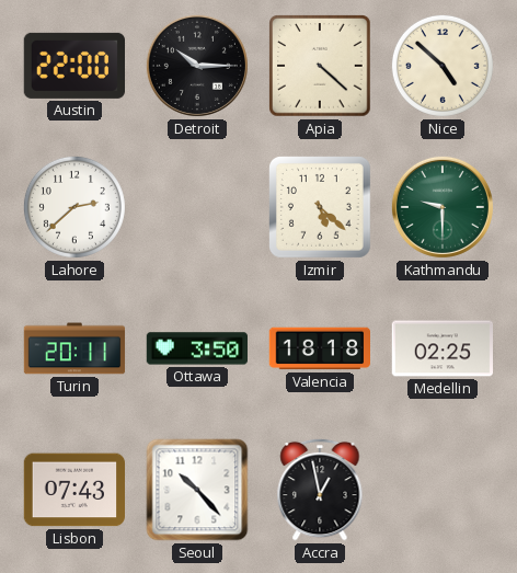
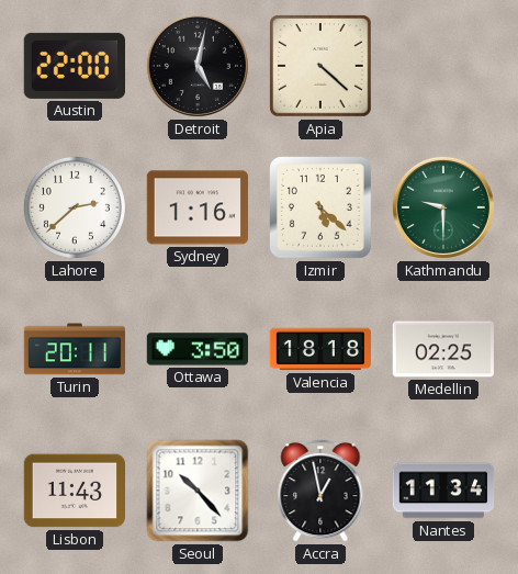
Detroit: 10:15 -> 5:02
Nice: 4:52 -> none
Sydney: none -> 1:16
Lisbon: 07:43 -> 11:43
Nantes: none -> 11:34
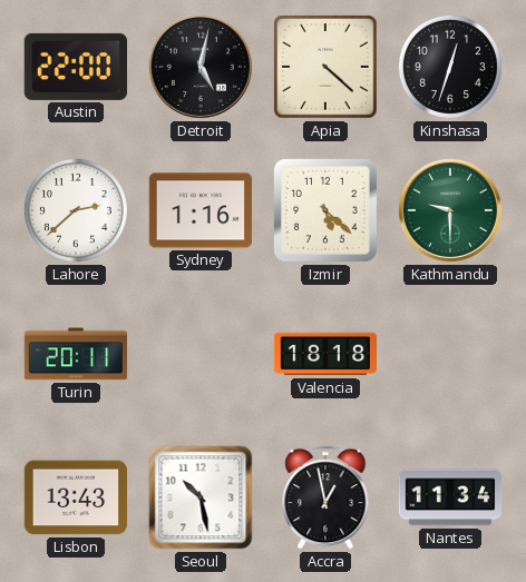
Kinshasa: none -> 12:33
Ottawa: 3:50 -> none
Medellin: 02:25 -> none
Lisbon: 11:43 -> 13:43
Seoul: 10:23 -> 10:28
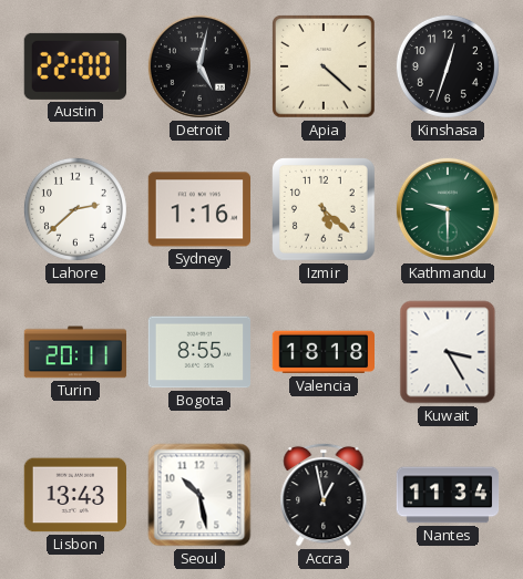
Bogota: none -> 8:55
Kuwait: none -> 3:25
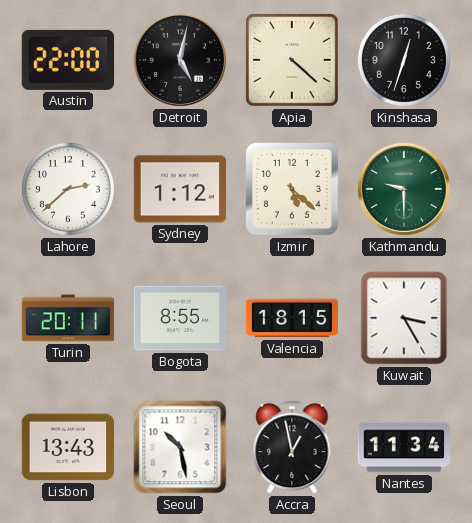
Sydney: 1:16 -> 1:12
Valencia: 18:18 -> 18:15
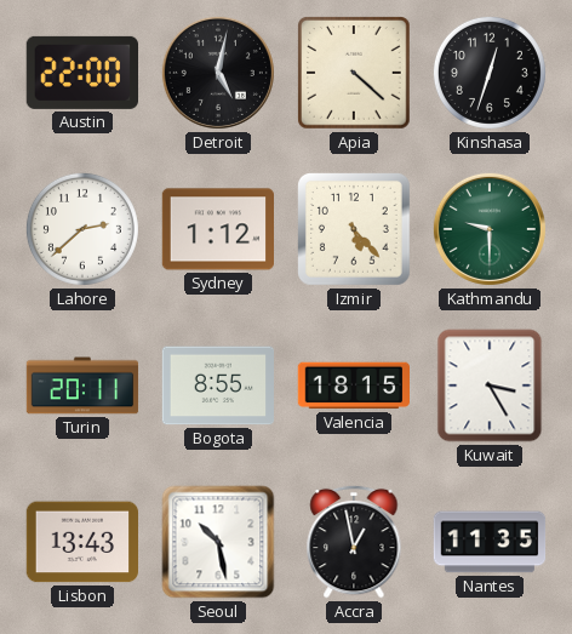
Izmir: 5:22 -> 5:23
Nantes: 11:34 -> 11:35
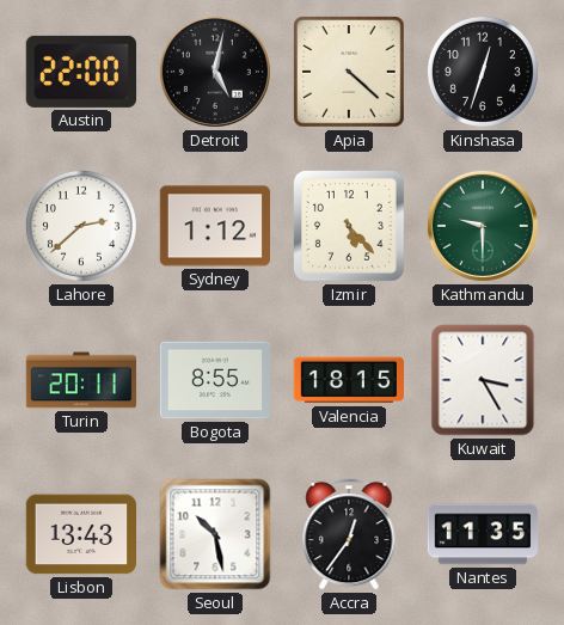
Accra: 12:58 -> 12:36
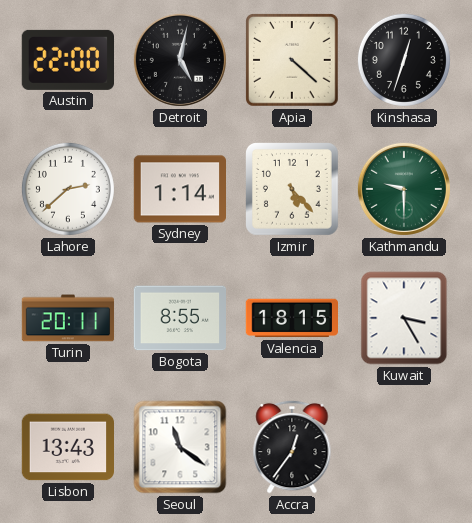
Sydney: 1:12 -> 1:14
Seoul: 10:28 -> 11:21
Nantes: 11:35 -> none
